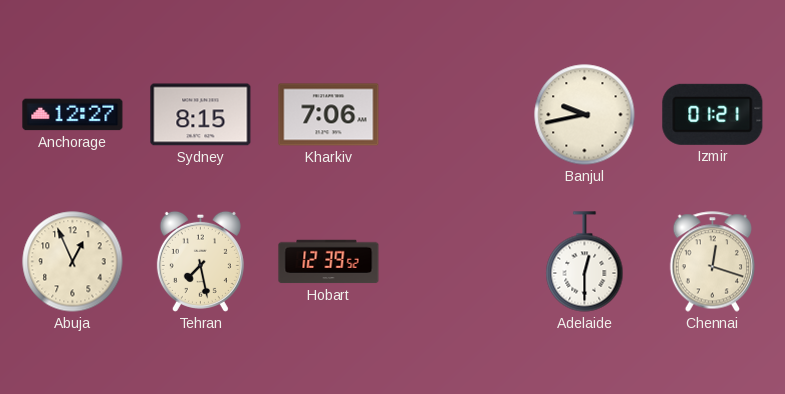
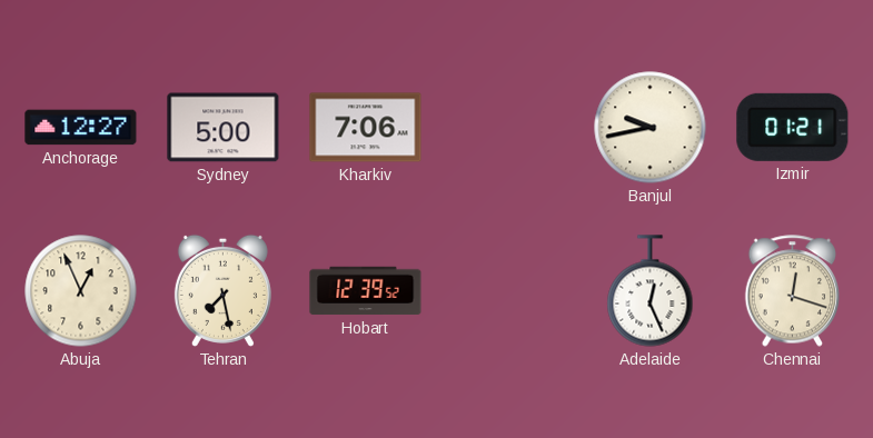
Sydney: 8:15 -> 5:00
Adelaide: 12:30 -> 12:26
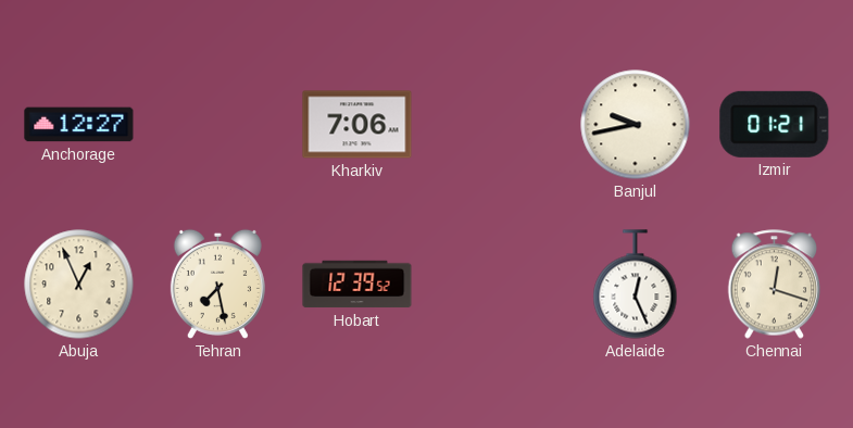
Sydney: 5:00 -> none
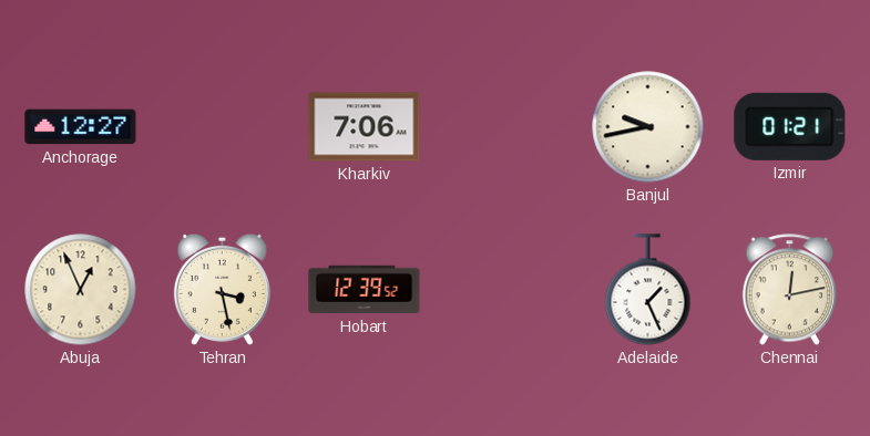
Tehran: 7:28 -> 3:28
Adelaide: 12:26 -> 1:26
Chennai: 12:18 -> 12:13
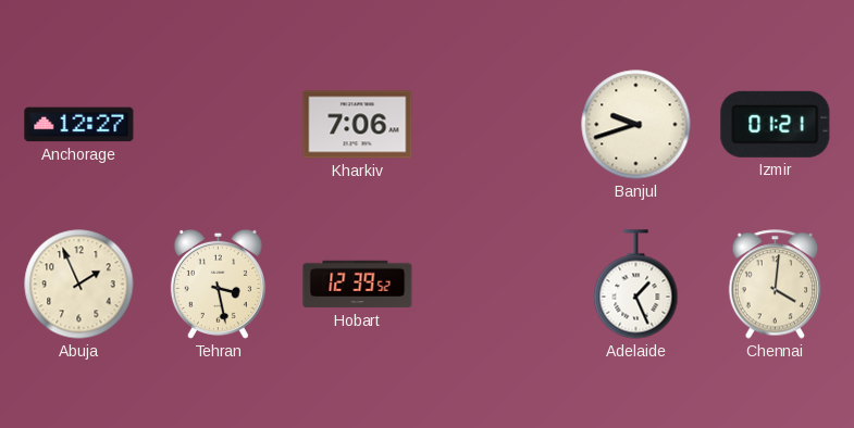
Banjul: 9:43 -> 9:42
Abuja: 12:56 -> 1:56
Chennai: 12:13 -> 4:01
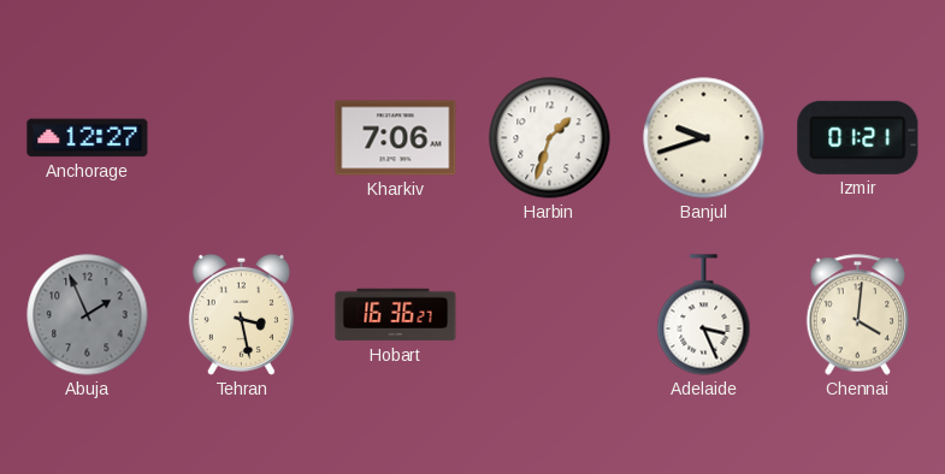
Harbin: none -> 1:33
Abuja dial: cream -> grey
Hobart: 12:39 -> 16:36
Adelaide: 1:26 -> 3:26
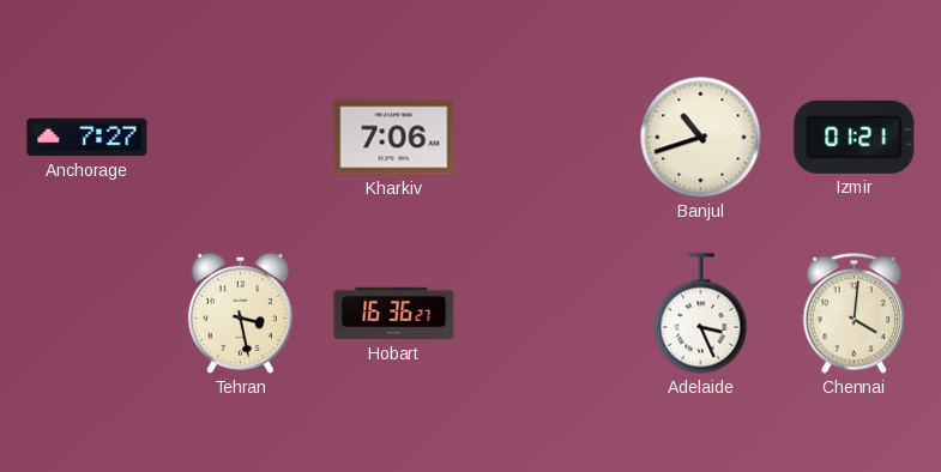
Anchorage: 12:27 -> 7:27
Harbin: 1:33 -> none
Banjul: 9:42 -> 10:42
Abuja: 1:56 -> none
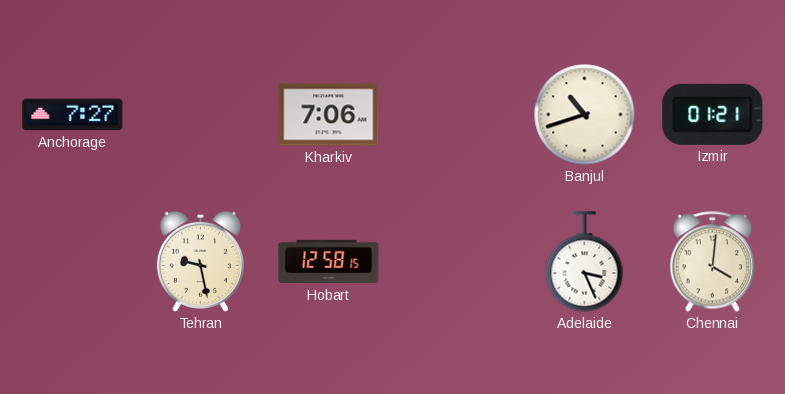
Tehran: 3:28 -> 9:28
Hobart: 16:36 -> 12:58
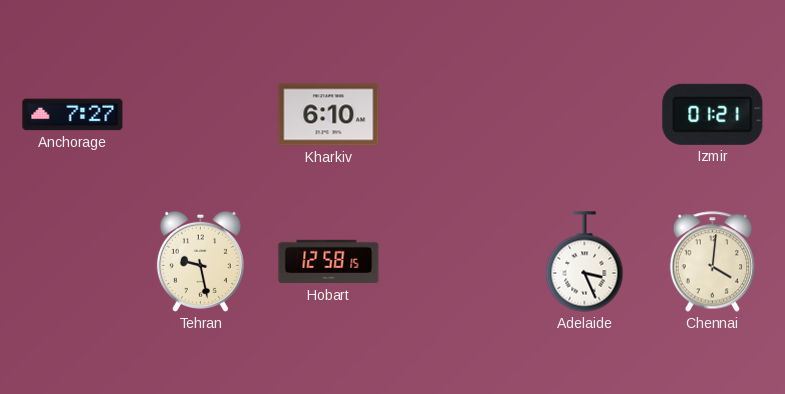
Kharkiv: 7:06 -> 6:10
Banjul: 10:42 -> none
